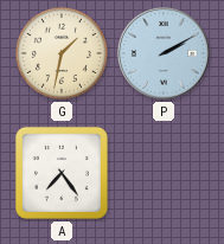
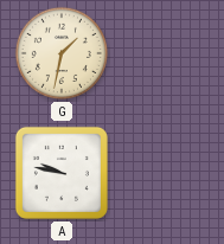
P: 2:10 -> none
A: 7:24 -> 9:47
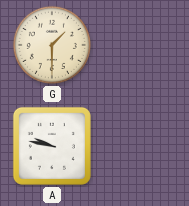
G: 1:32 -> 1:30
